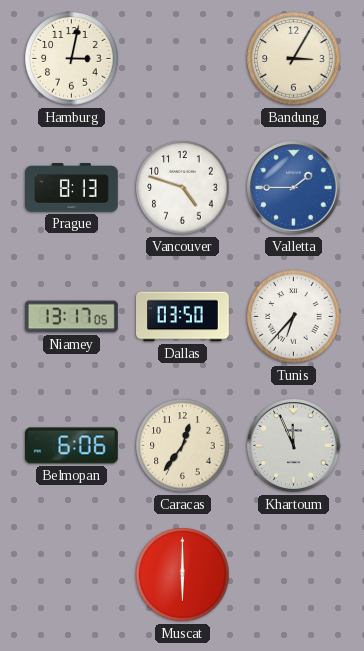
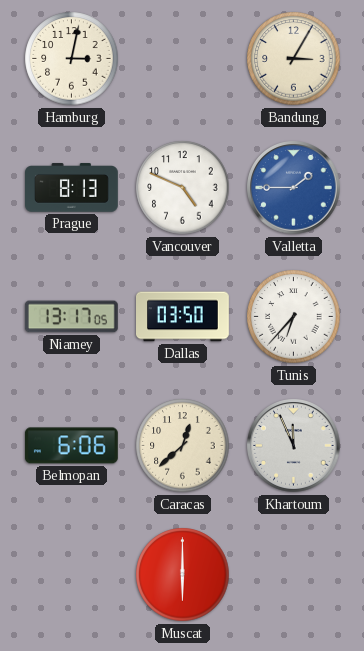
Vancouver: 4:48 -> 4:49
Caracas: 12:36 -> 12:38
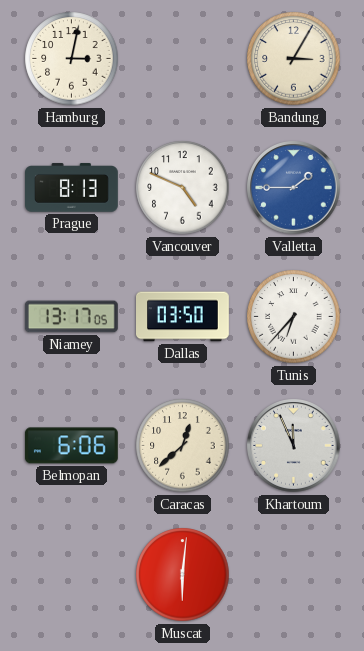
Muscat: 6:00 -> 6:01
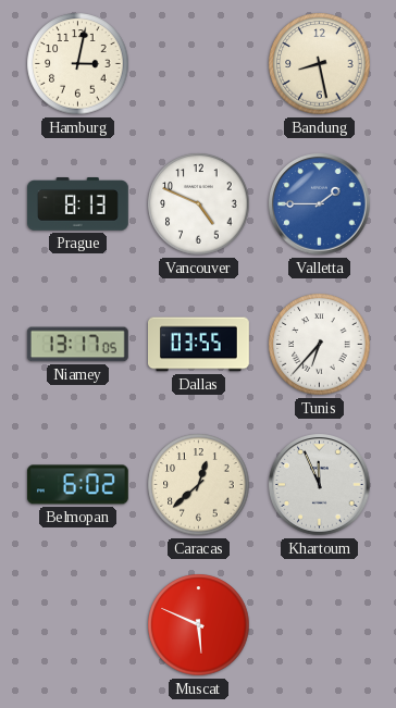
Bandung: 3:05 -> 8:28
Dallas: 03:50 -> 03:55
Belmopan: 6:06 -> 6:02
Muscat: 6:01 -> 5:49
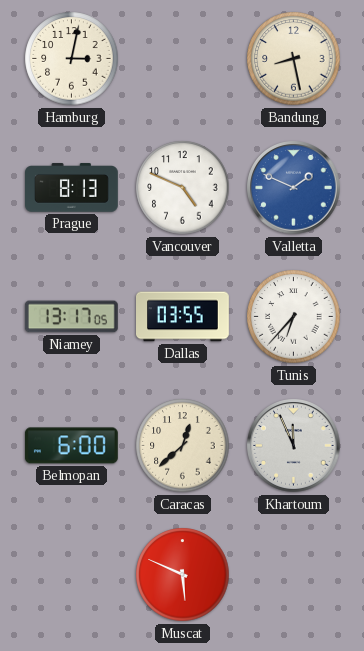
Valletta: 1:45 -> 1:49
Belmopan: 6:02 -> 6:00
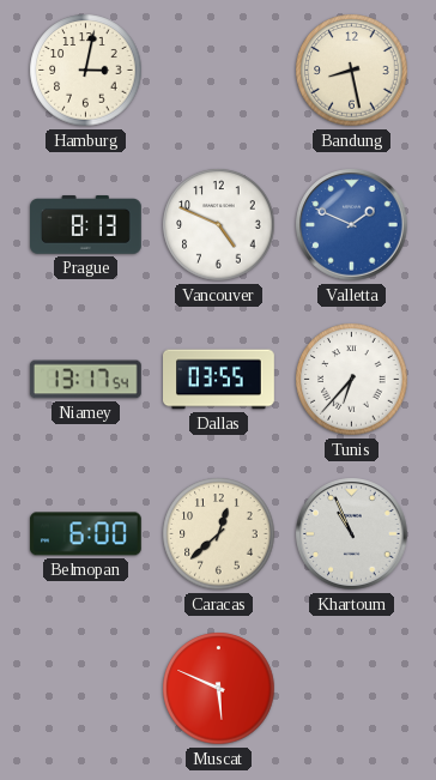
Niamey: 13:17:05 -> 13:17:54
Khartoum: 11:56 -> 10:56
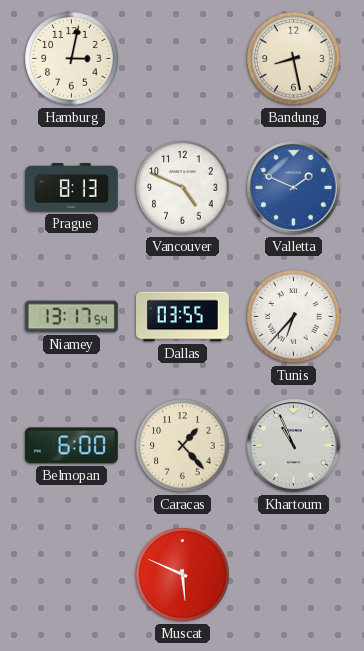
Caracas: 12:38 -> 1:23
